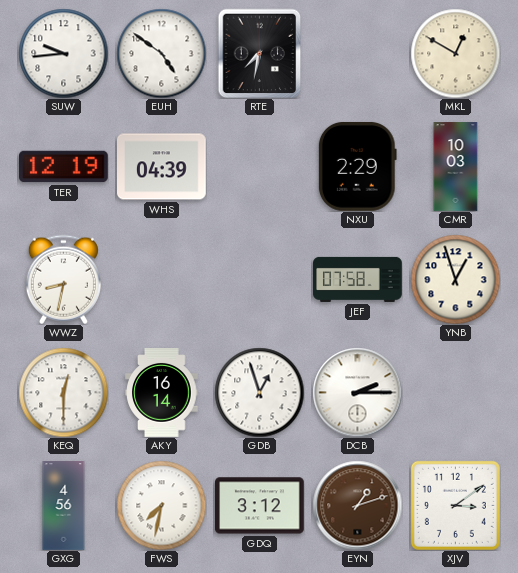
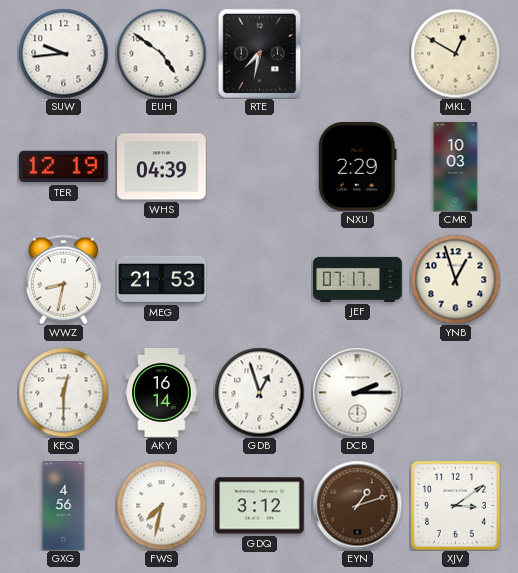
MEG: none -> 21:53
JEF: 07:58 -> 07:17
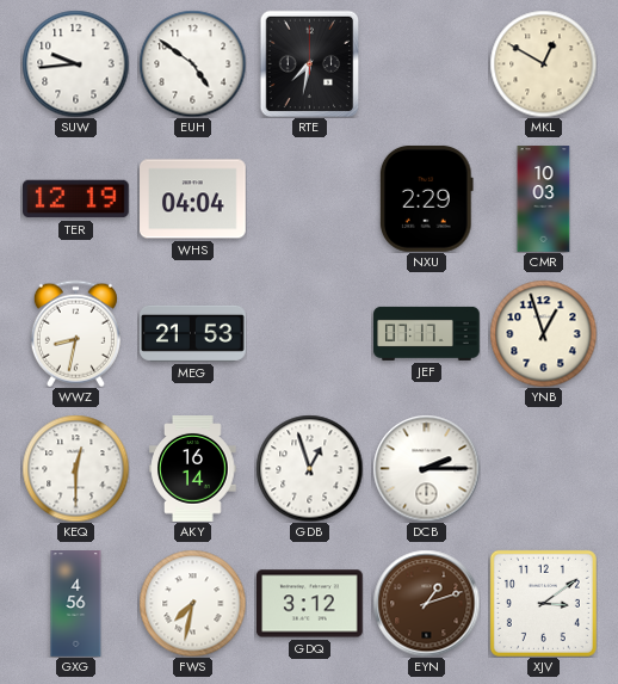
WHS: 04:39 -> 04:04
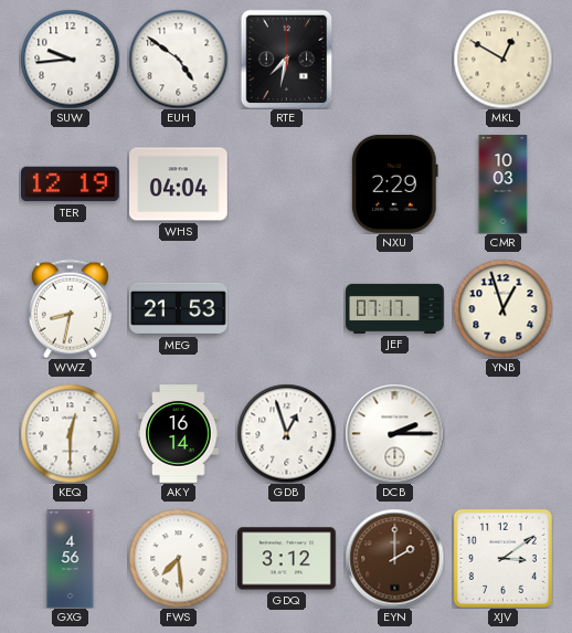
FWS: 7:32 -> 7:29
EYN: 1:12 -> 2:00
